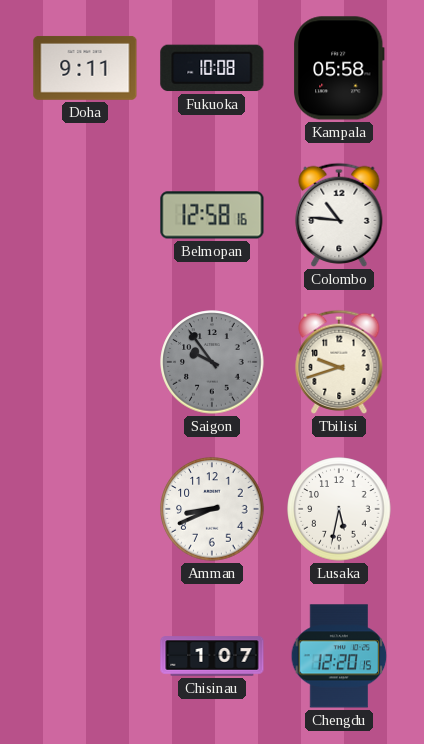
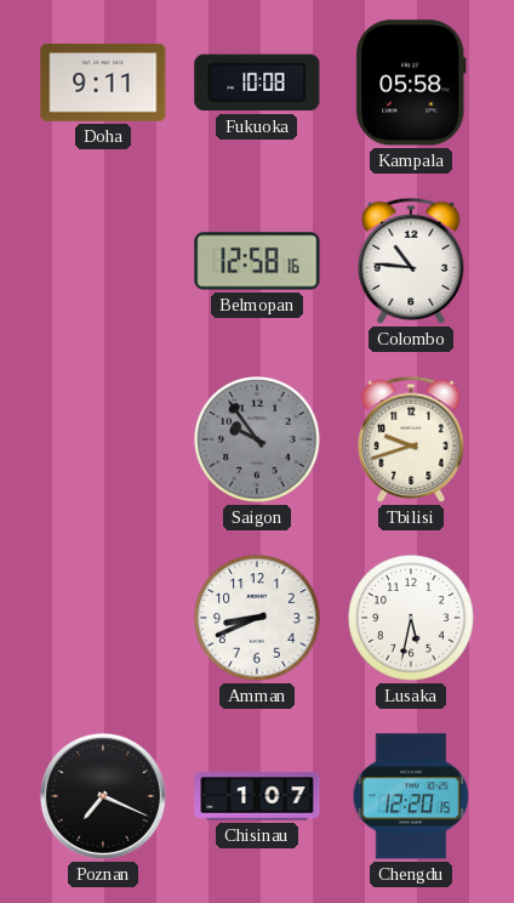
Poznan: none -> 7:19
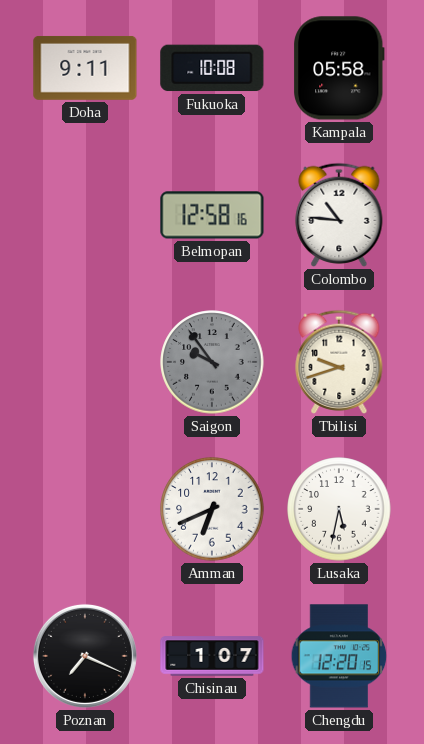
Amman: 8:41 -> 6:41
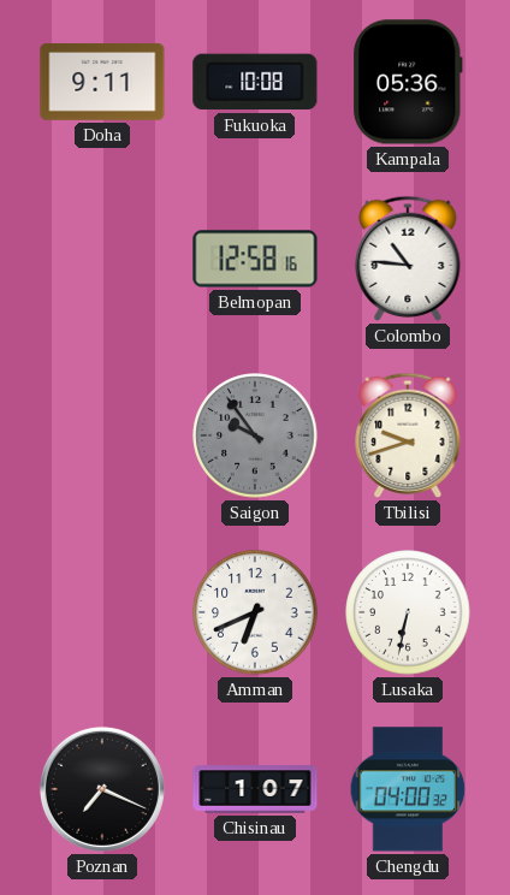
Kampala: 05:58 -> 05:36
Lusaka: 5:32 -> 6:32
Chengdu: 12:20 -> 04:00
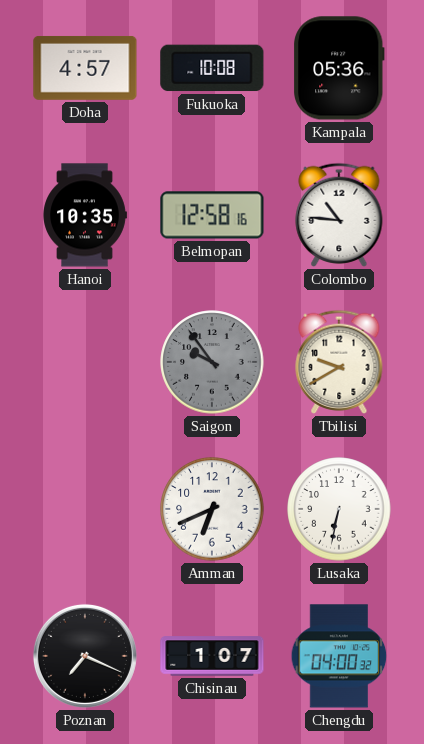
Doha: 9:11 -> 4:57
Hanoi: none -> 10:35
Tbilisi: 9:42 -> 9:40
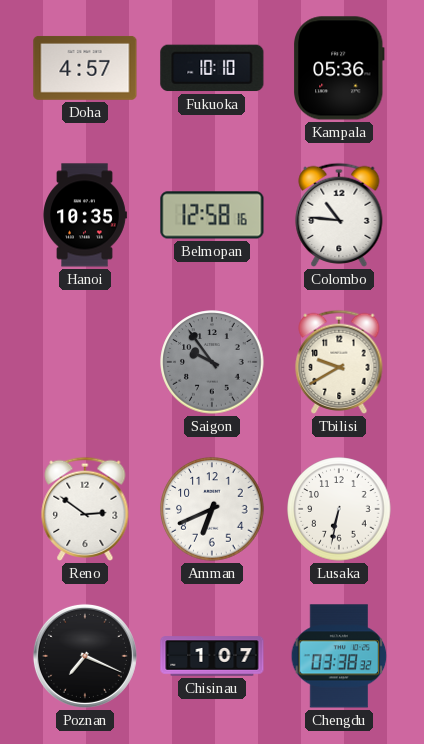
Fukuoka: 10:08 -> 10:10
Reno: none -> 2:51
Chengdu: 04:00 -> 03:38
